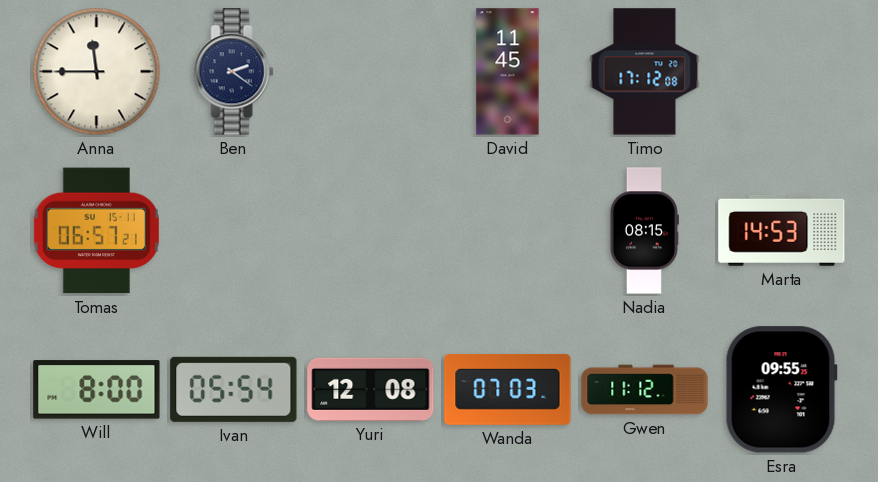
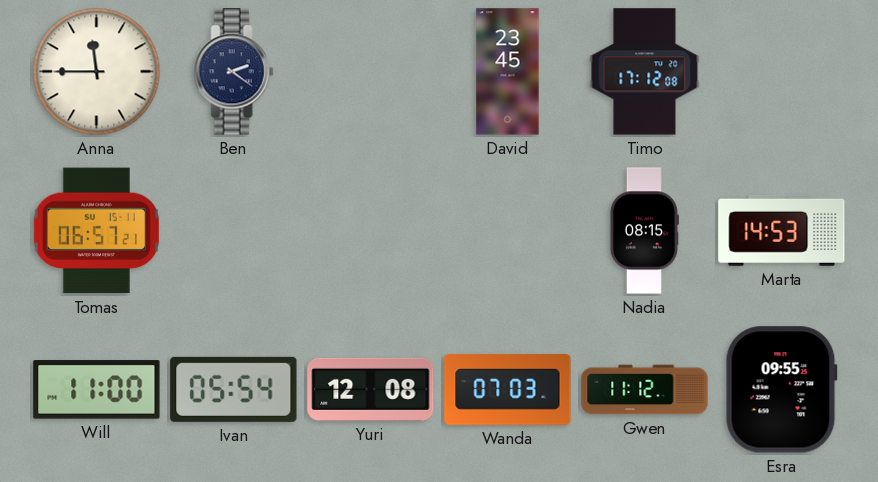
David: 11:45 -> 23:45
Will: 8:00 -> 11:00
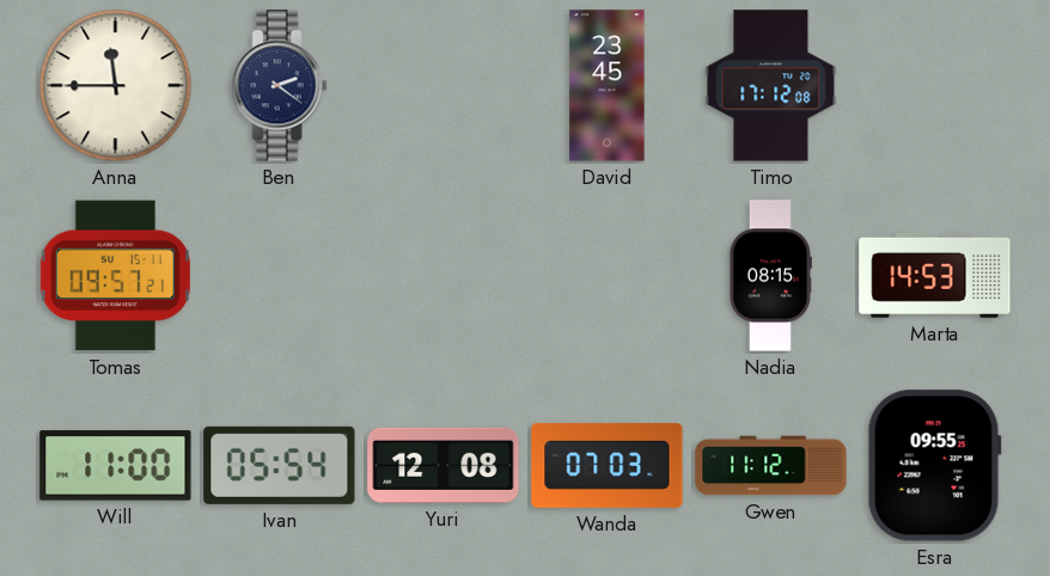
Tomas: 06:57 -> 09:57
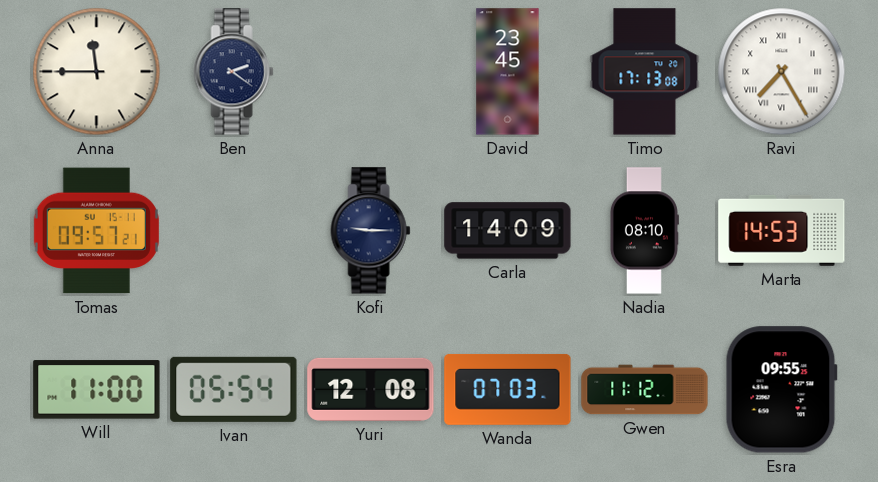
Timo: 17:12 -> 17:13
Ravi: none -> 7:25
Kofi: none -> 9:15
Carla: none -> 14:09
Nadia: 08:15 -> 08:10
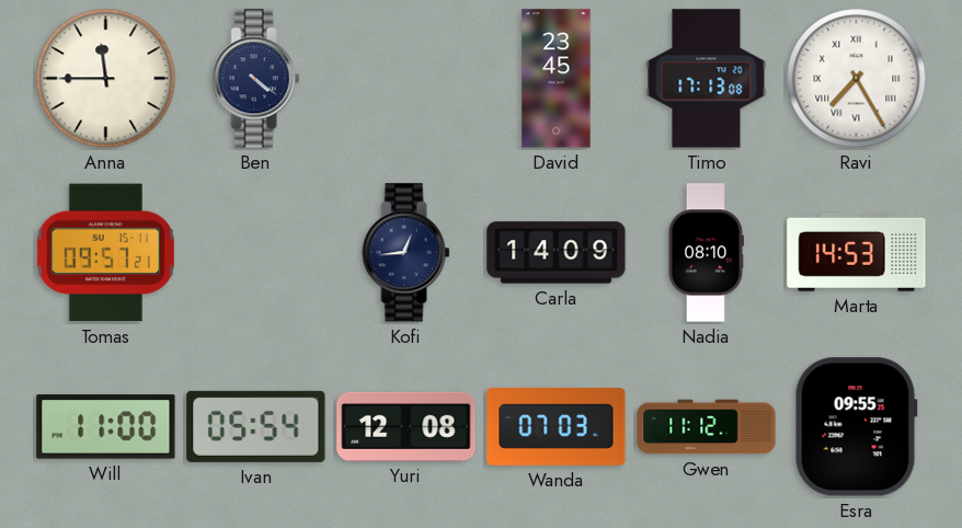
Ben: 2:21 -> 4:21
Kofi: 9:15 -> 12:44
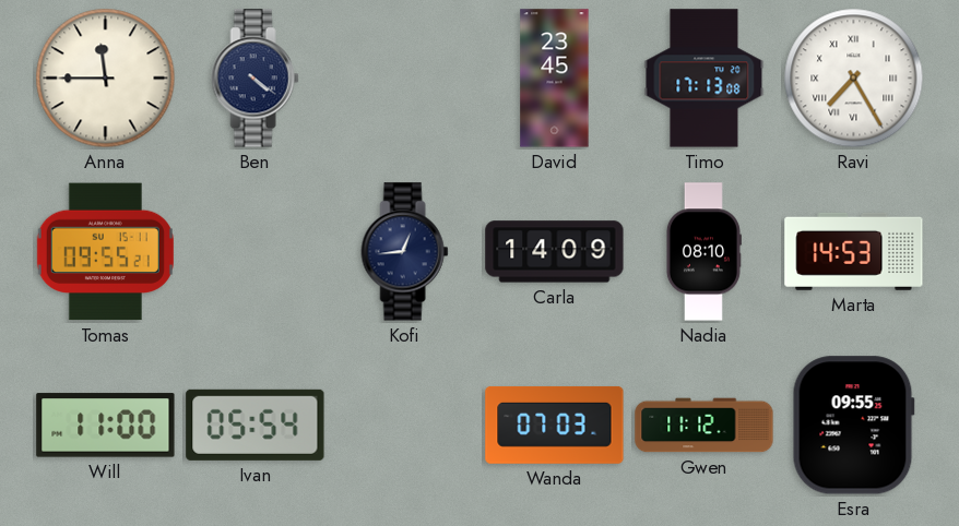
Tomas: 09:57 -> 09:55
Yuri: 12:08 -> none
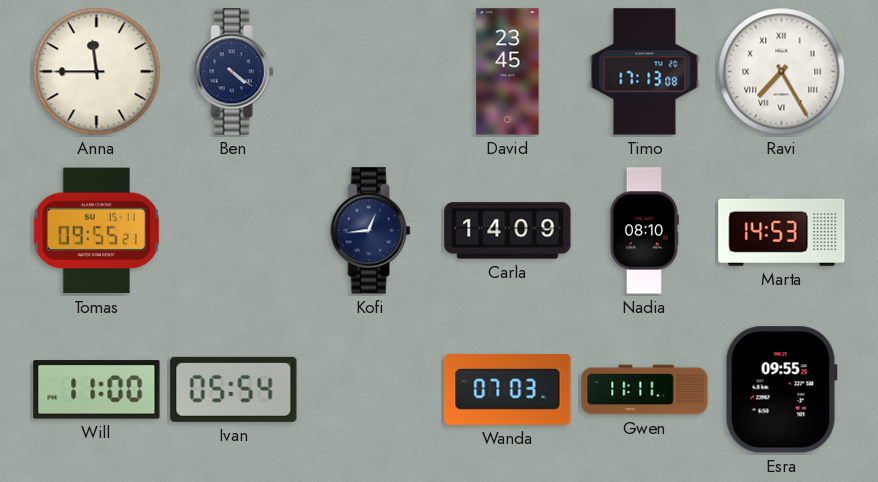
Gwen: 11:12 -> 11:11
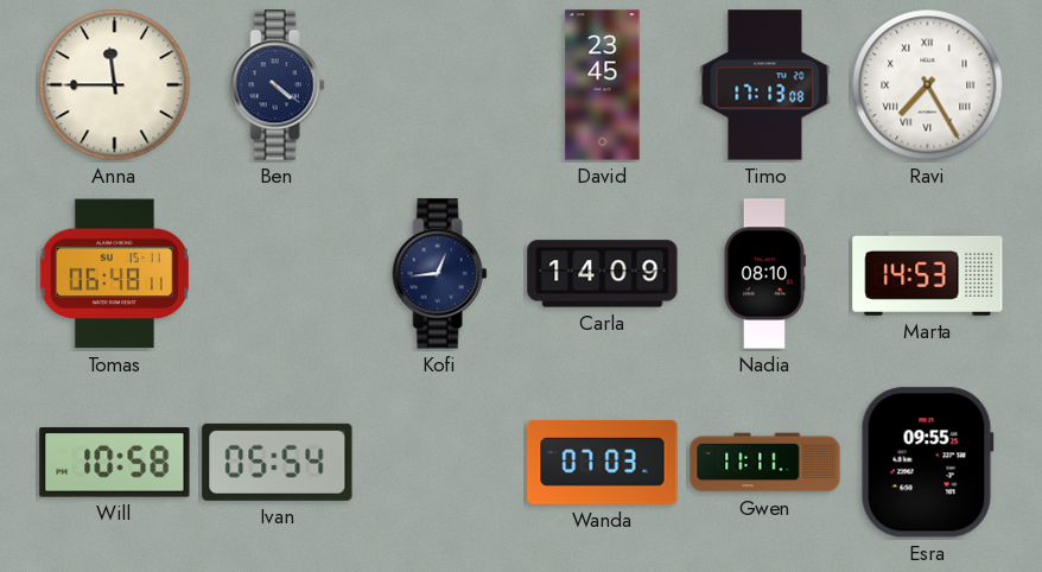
Tomas: 09:55 -> 06:48
Will: 11:00 -> 10:58
